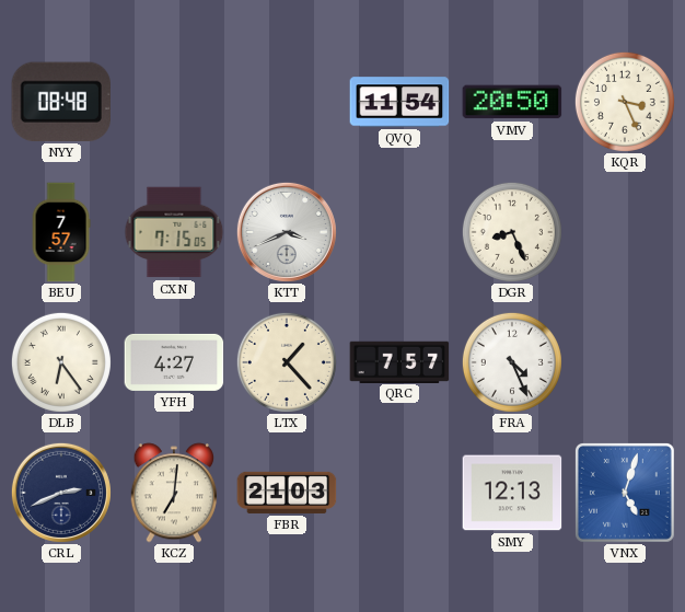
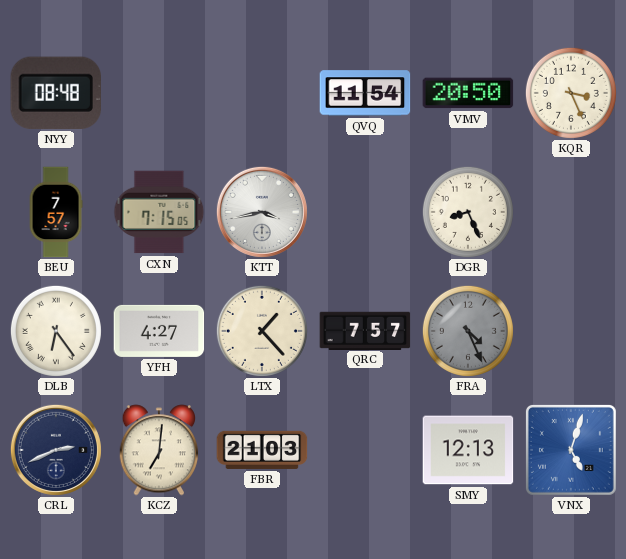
KTT: 3:41 -> 3:43
FRA dial: white -> grey
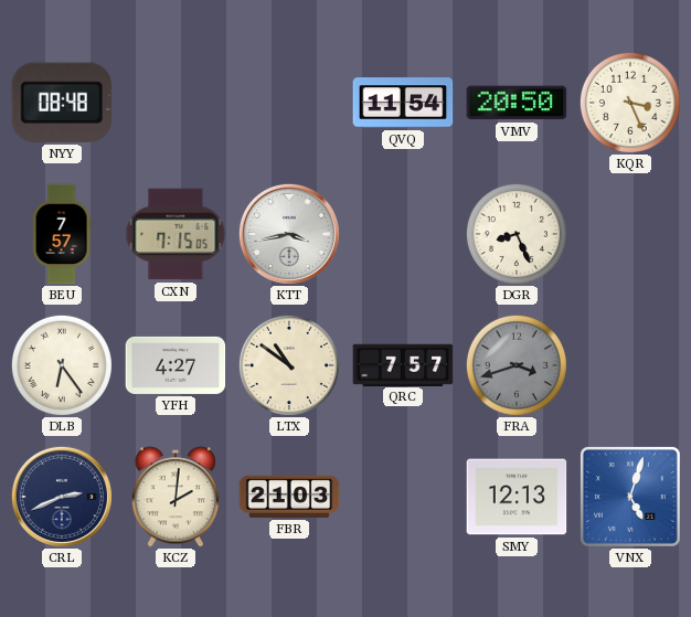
LTX: 1:23 -> 10:51
FRA: 4:26 -> 3:42
KCZ: 7:01 -> 2:01
